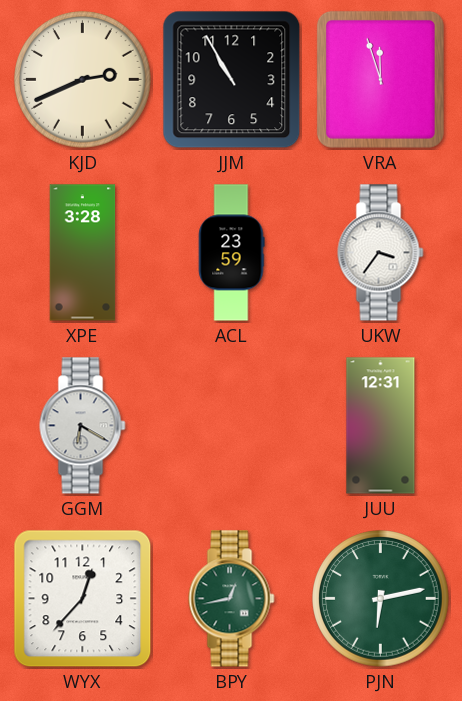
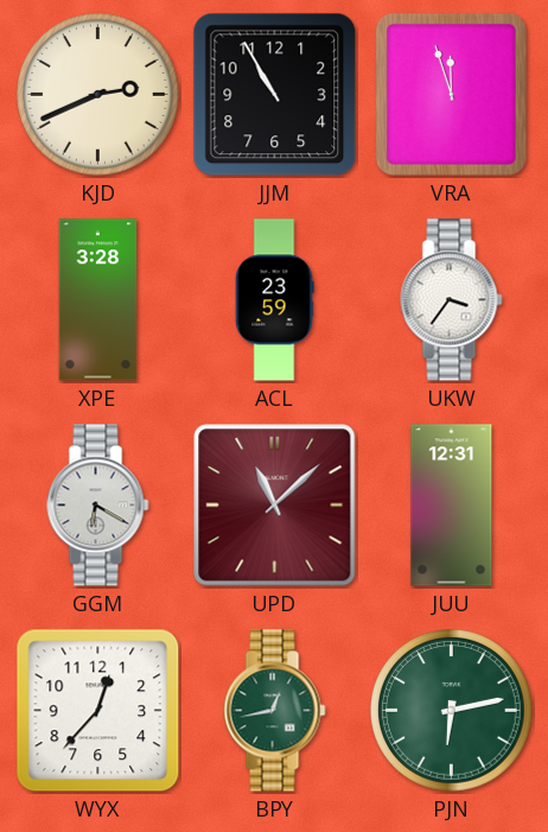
UPD: none -> 11:08
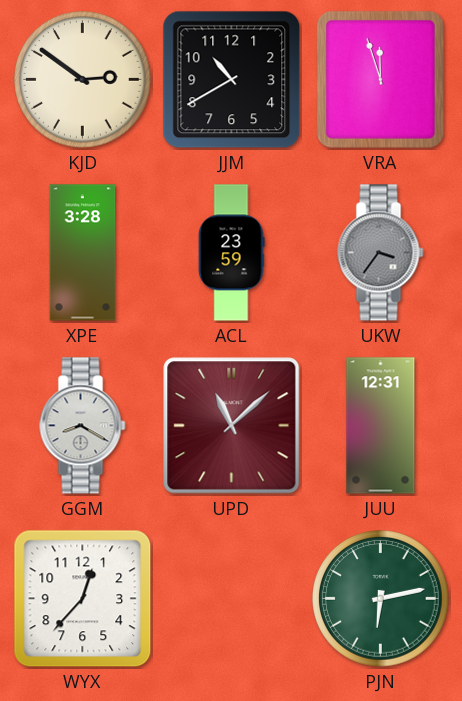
KJD: 2:41 -> 2:51
JJM: 10:55 -> 10:40
UKW dial: white -> grey
GGM: 6:20 -> 8:20
BPY: 12:43 -> none
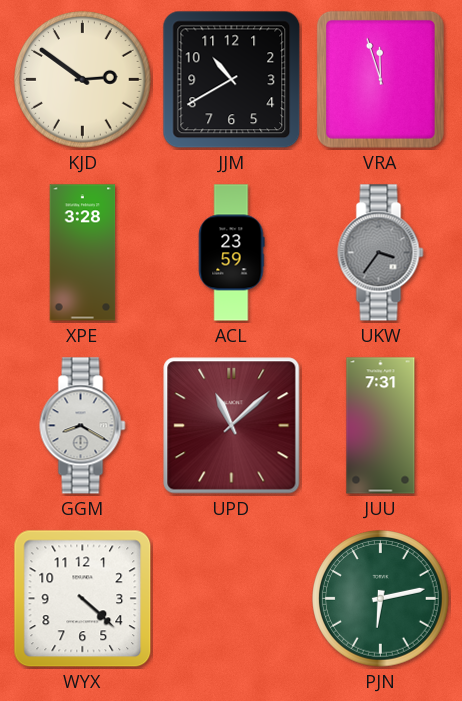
JUU: 12:31 -> 7:31
WYX: 12:37 -> 4:22
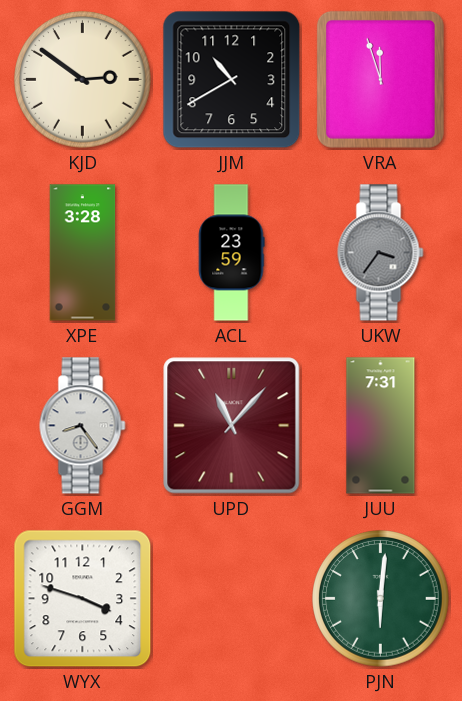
GGM: 8:20 -> 8:24
UPD: 11:08 -> 11:07
WYX: 4:22 -> 3:48
PJN: 6:13 -> 6:01
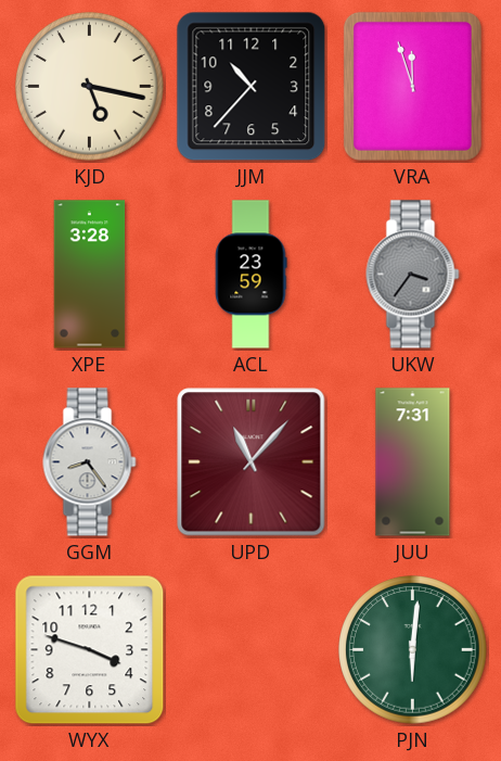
KJD: 2:51 -> 5:17
JJM: 10:40 -> 10:37
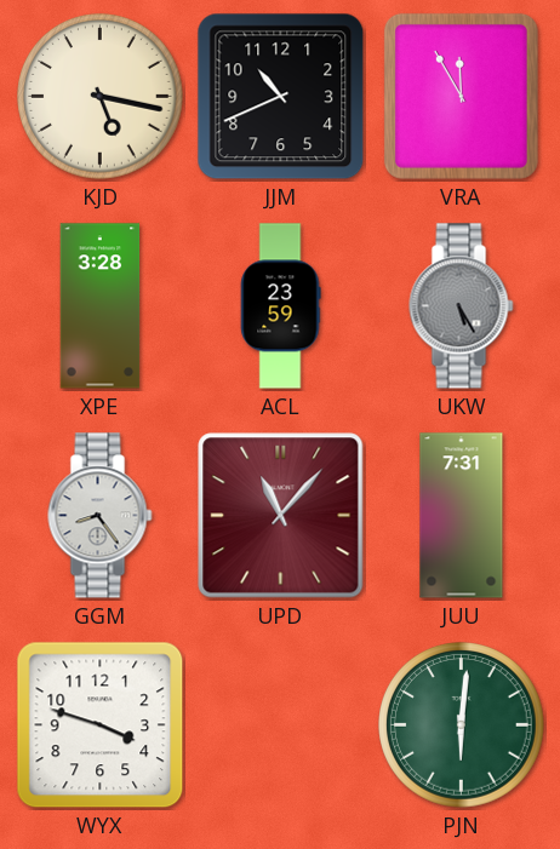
JJM: 10:37 -> 10:41
VRA: 11:57 -> 11:55
UKW: 3:36 -> 5:25
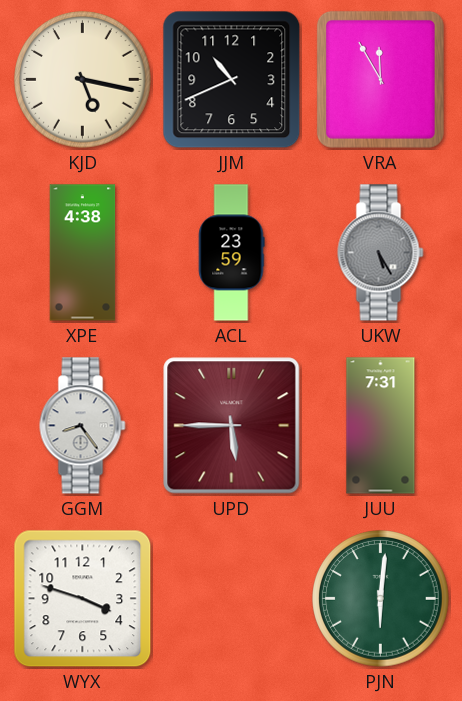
XPE: 3:28 -> 4:38
UPD: 11:07 -> 5:45
